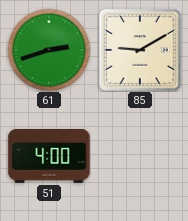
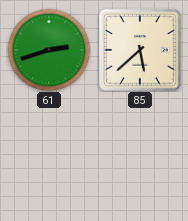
85: 9:10 -> 5:38
51: 4:00 -> none
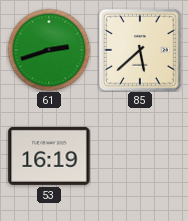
53: none -> 16:19
